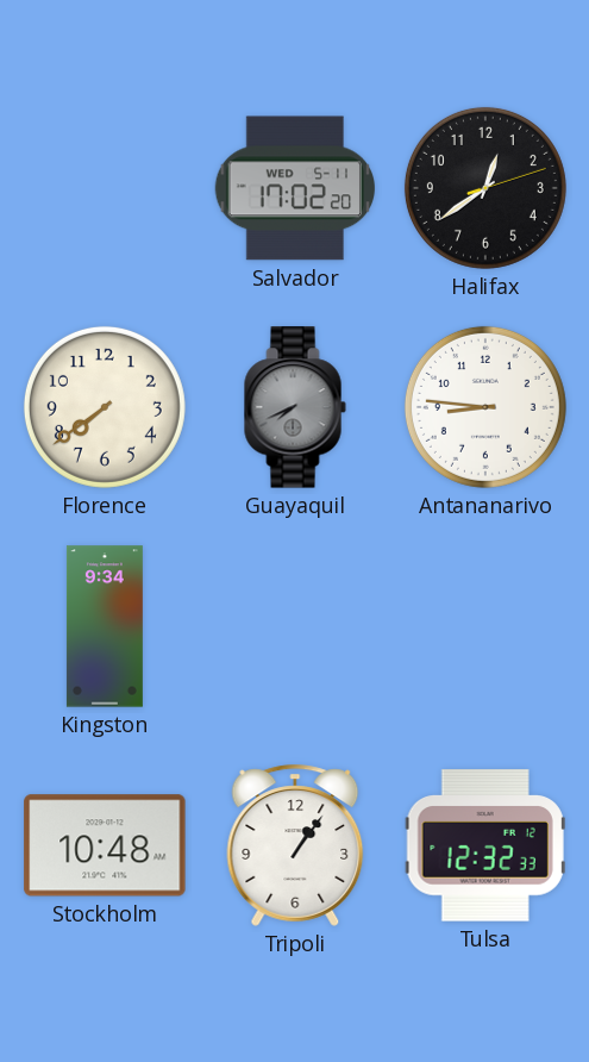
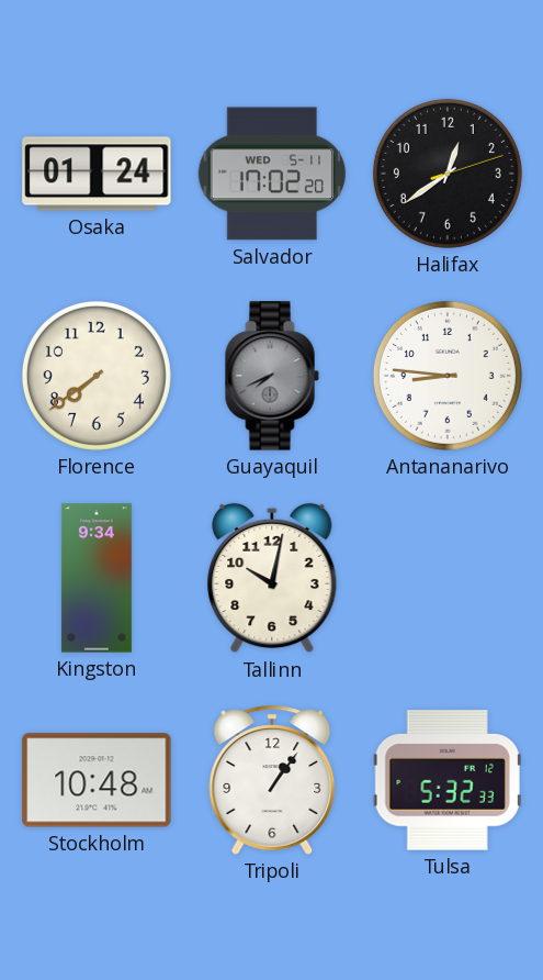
Osaka: none -> 01:24
Tallinn: none -> 10:02
Tulsa: 12:32 -> 5:32
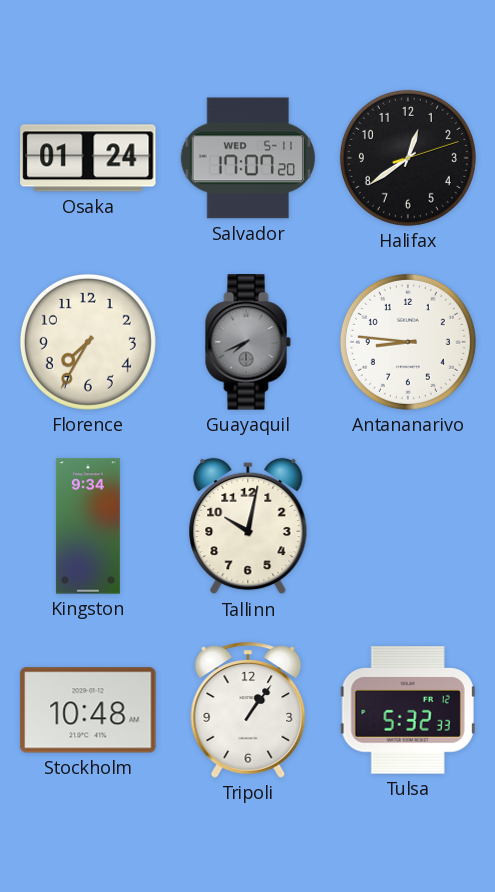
Salvador: 17:02 -> 17:07
Florence: 7:39 -> 7:35
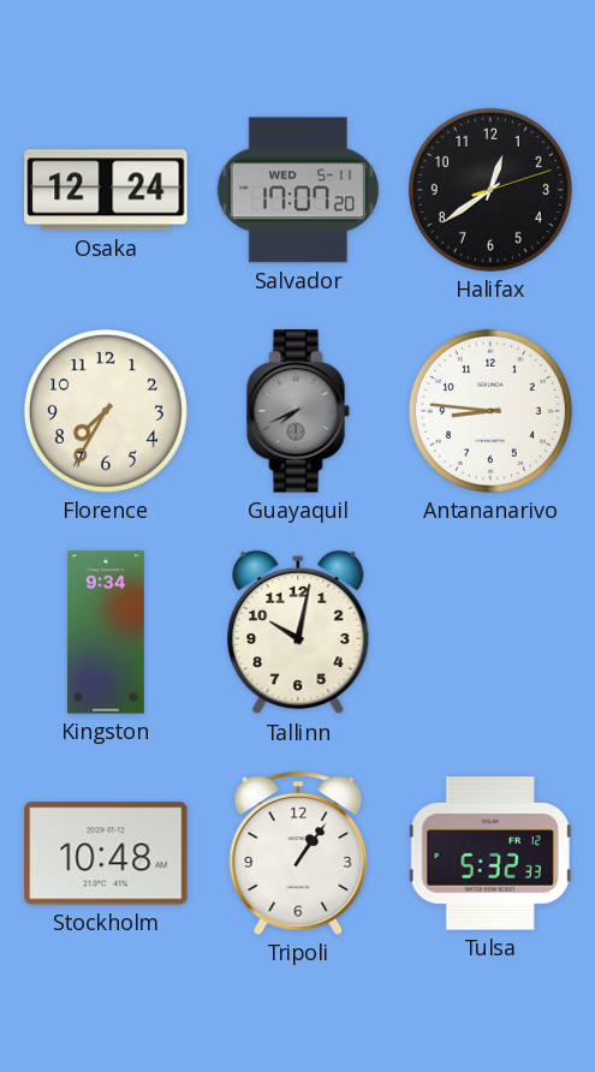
Osaka: 01:24 -> 12:24
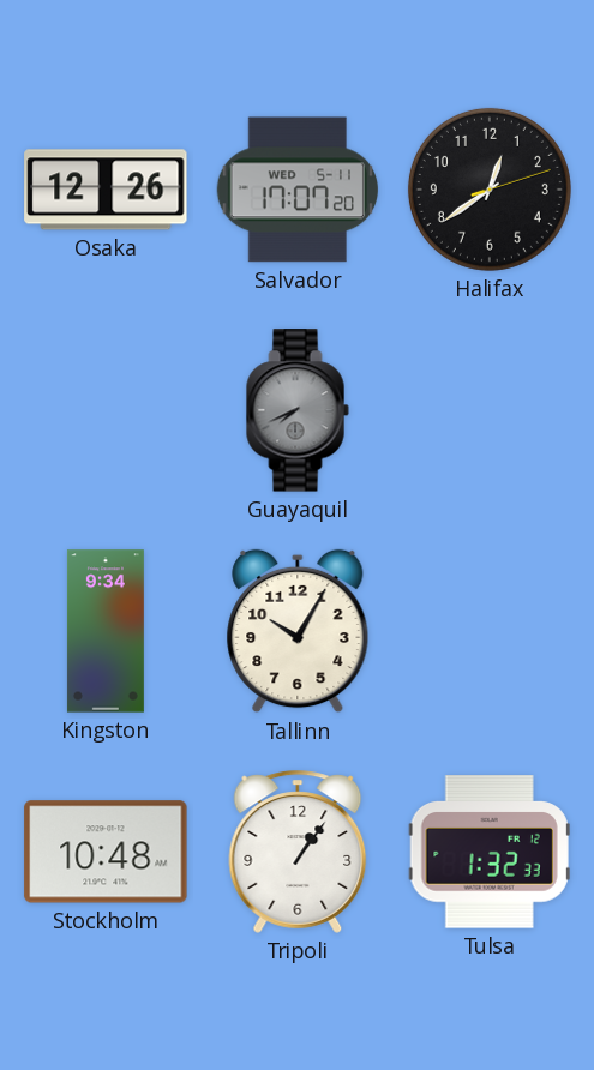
Osaka: 12:24 -> 12:26
Florence: 7:35 -> none
Antananarivo: 8:46 -> none
Tallinn: 10:02 -> 10:05
Tulsa: 5:32 -> 1:32
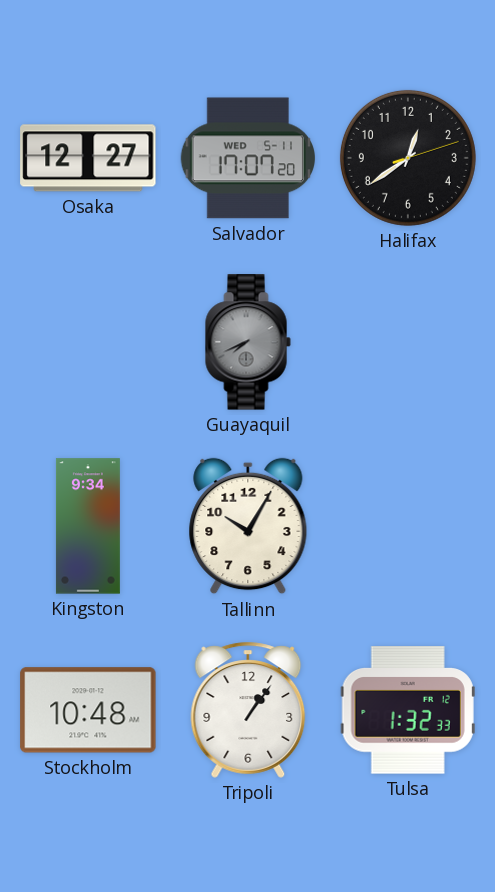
Osaka: 12:26 -> 12:27
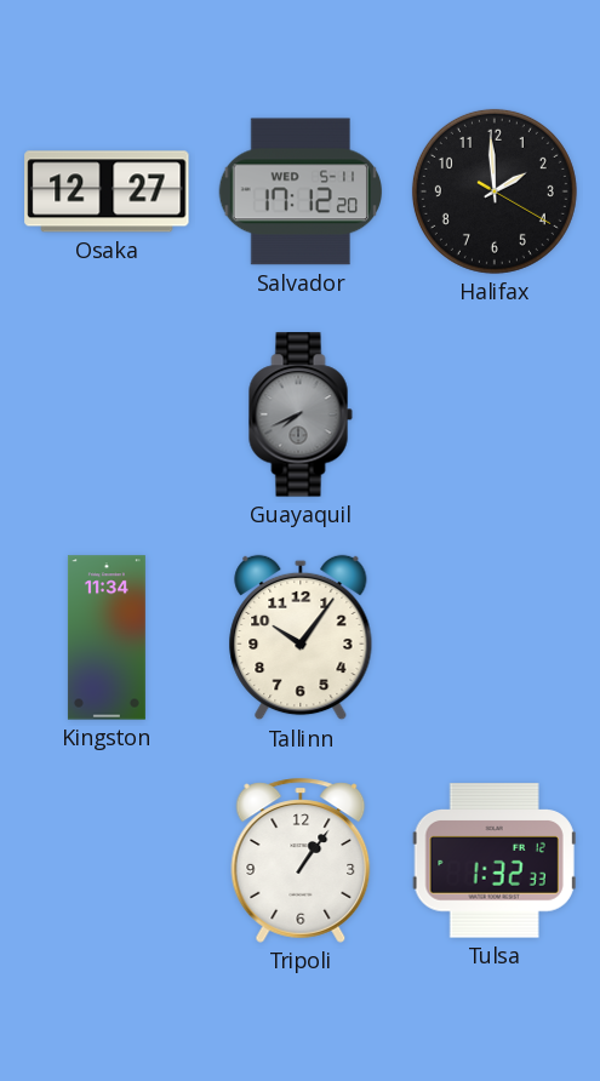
Salvador: 17:07 -> 17:12
Halifax: 12:39 -> 1:59
Kingston: 9:34 -> 11:34
Tallinn: 10:05 -> 10:06
Stockholm: 10:48 -> none
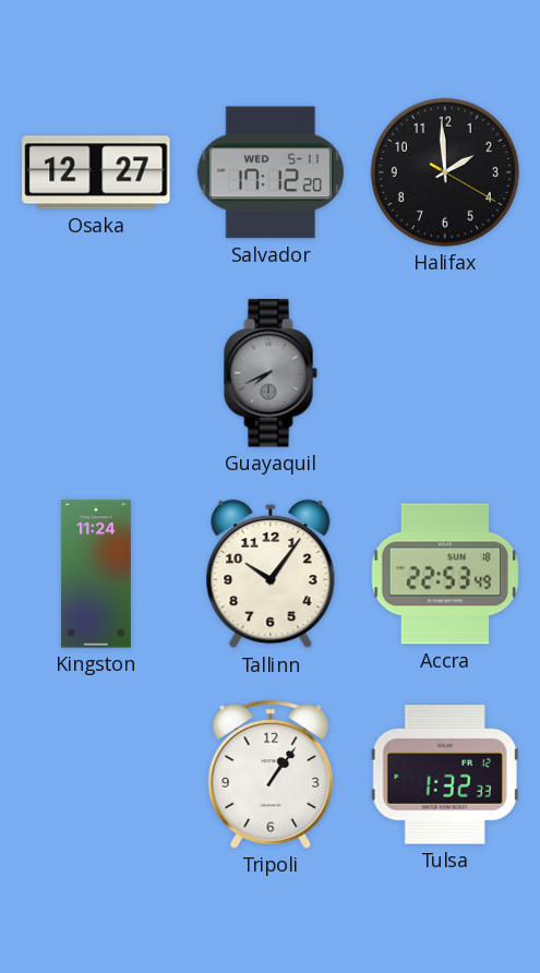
Kingston: 11:34 -> 11:24
Accra: none -> 22:53
